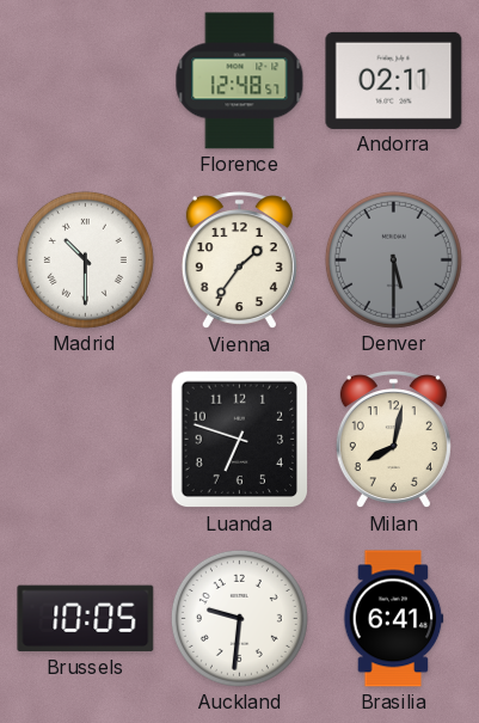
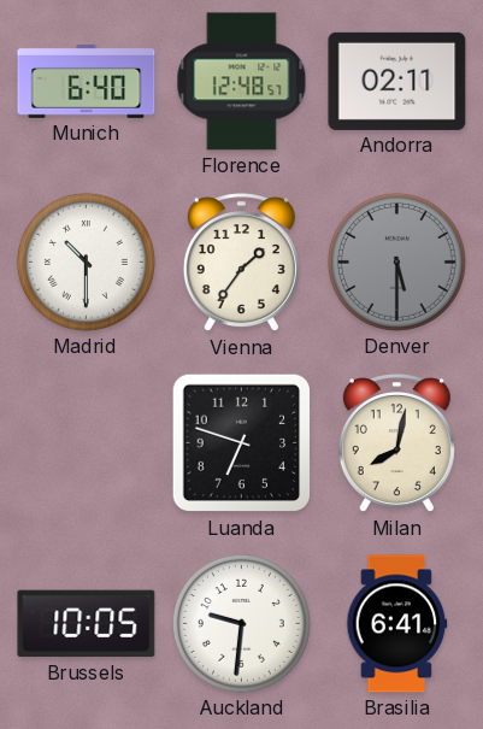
Munich: none -> 6:40
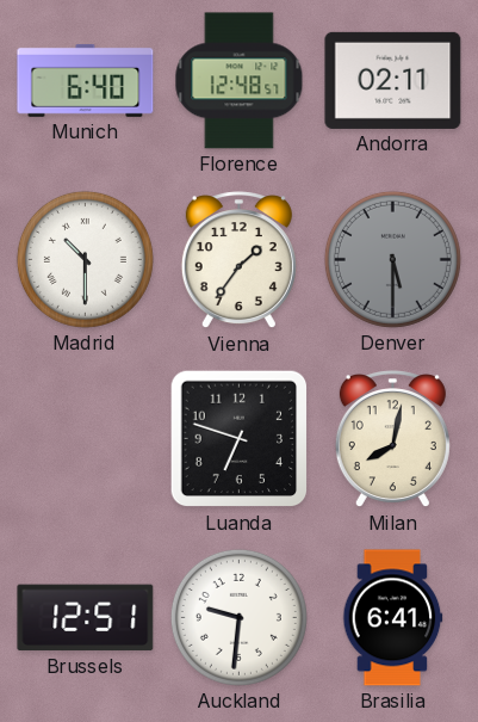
Brussels: 10:05 -> 12:51
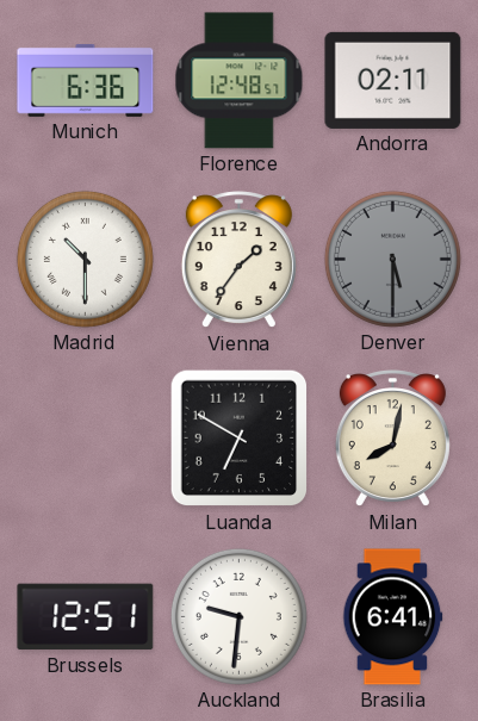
Munich: 6:40 -> 6:36
Luanda: 6:48 -> 6:50
